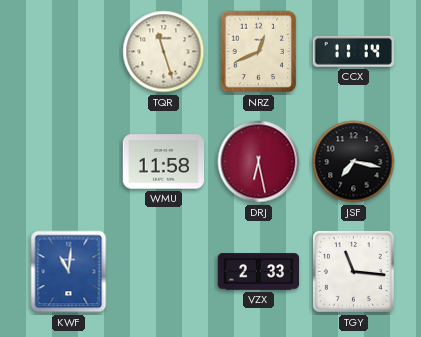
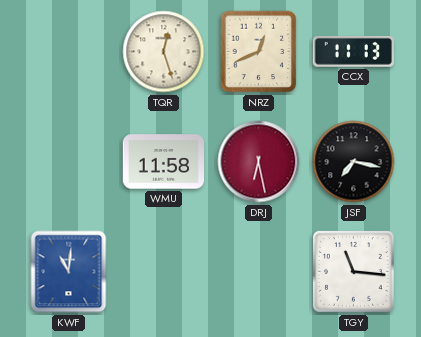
TQR: 11:27 -> 12:27
CCX: 11:14 -> 11:13
VZX: 2:33 -> none
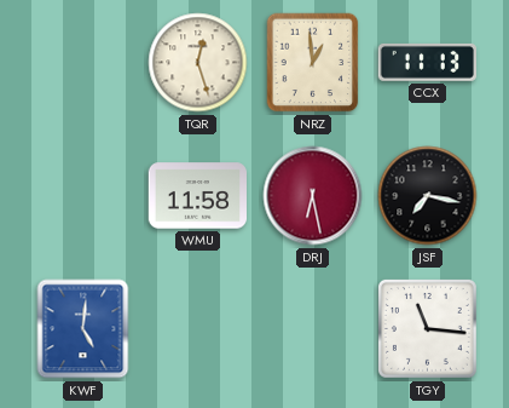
NRZ: 12:41 -> 12:59
KWF: 11:01 -> 5:01
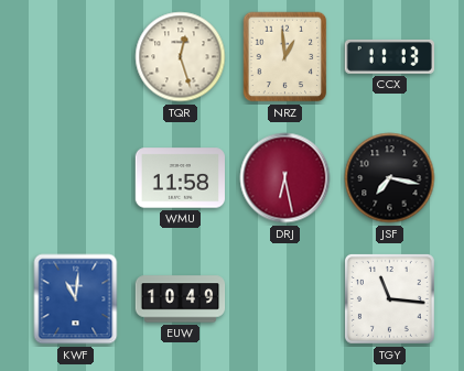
KWF: 5:01 -> 11:01
EUW: none -> 10:49
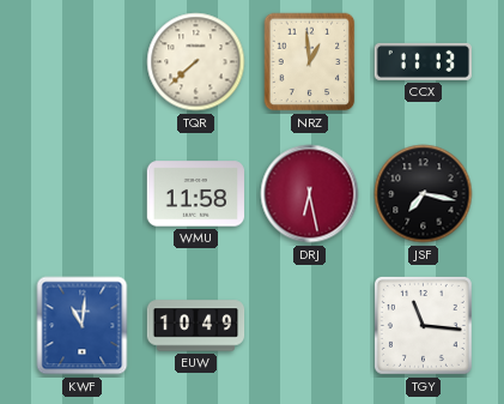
TQR: 12:27 -> 7:38
